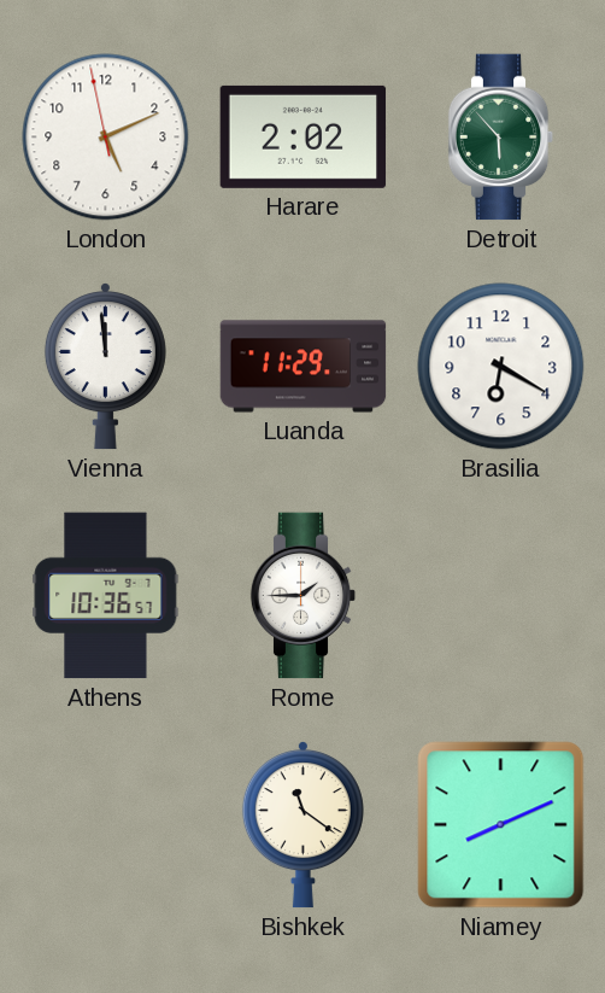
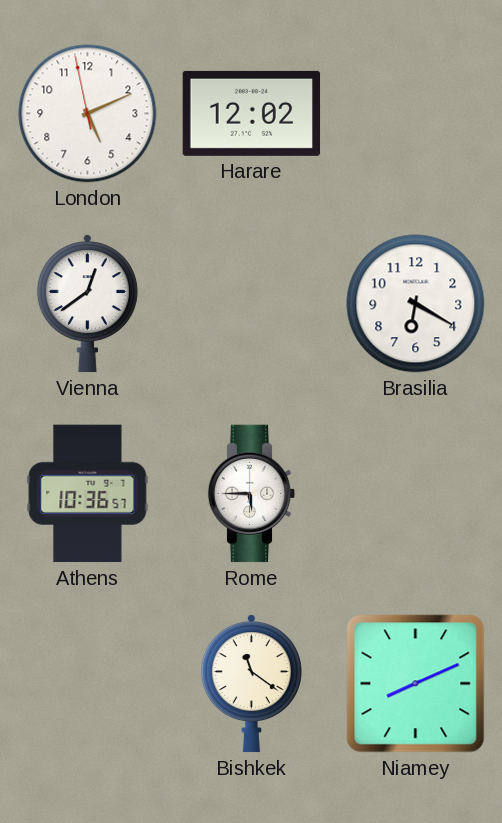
Harare: 2:02 -> 12:02
Detroit: 5:53 -> none
Vienna: 11:59 -> 12:39
Luanda: 11:29 -> none
Rome: 1:45 -> 5:45
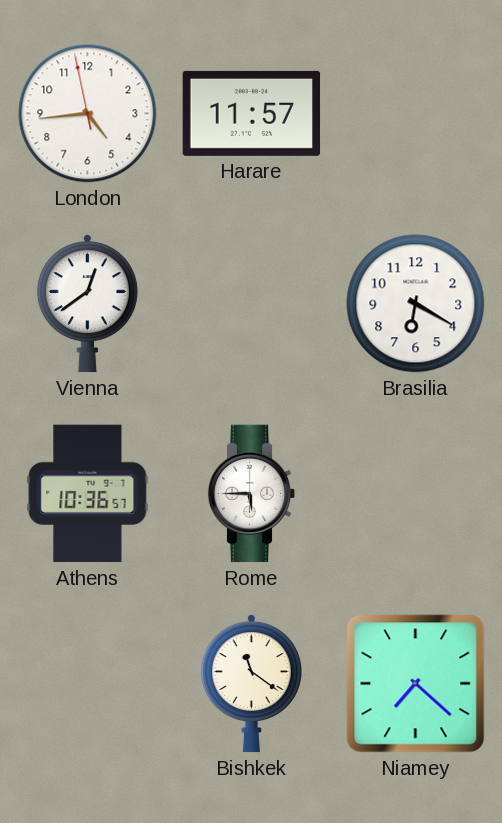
London: 5:10 -> 4:43
Harare: 12:02 -> 11:57
Niamey: 8:11 -> 7:22
